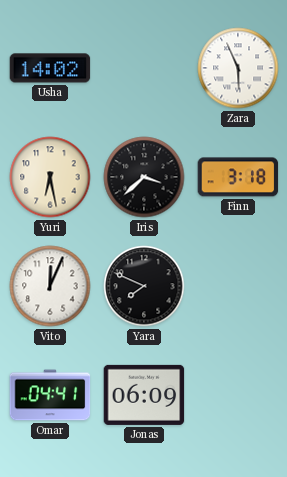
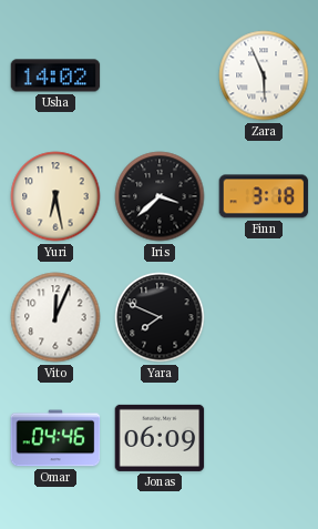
Omar: 04:41 -> 04:46
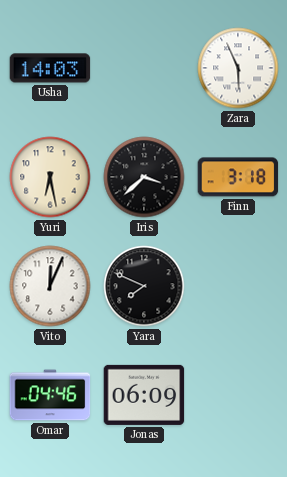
Usha: 14:02 -> 14:03
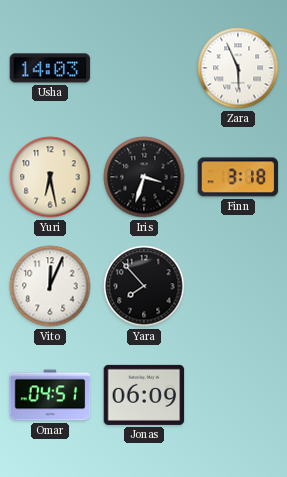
Iris: 3:38 -> 3:33
Yara: 7:49 -> 7:53
Omar: 04:46 -> 04:51
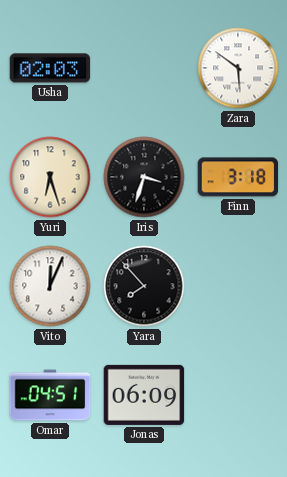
Usha: 14:03 -> 02:03
Zara: 5:56 -> 5:51
Yuri: 6:28 -> 6:27
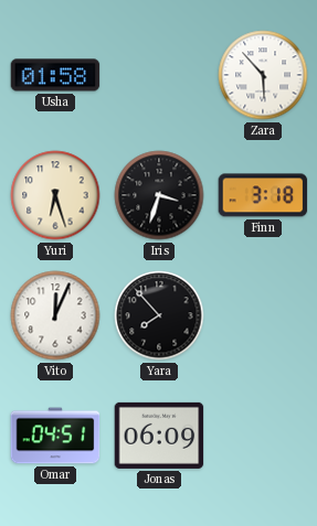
Usha: 02:03 -> 01:58
Zara: 5:51 -> 5:53
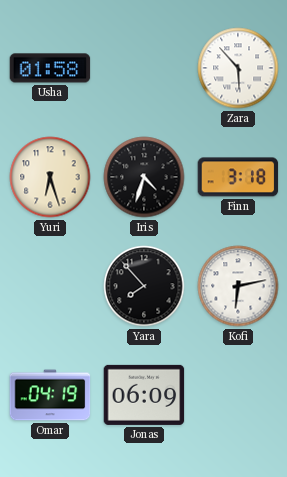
Iris: 3:33 -> 4:33
Vito: 12:04 -> none
Kofi: none -> 6:13
Omar: 04:51 -> 04:19
